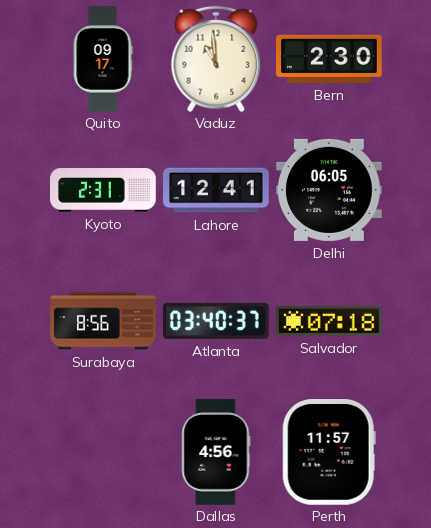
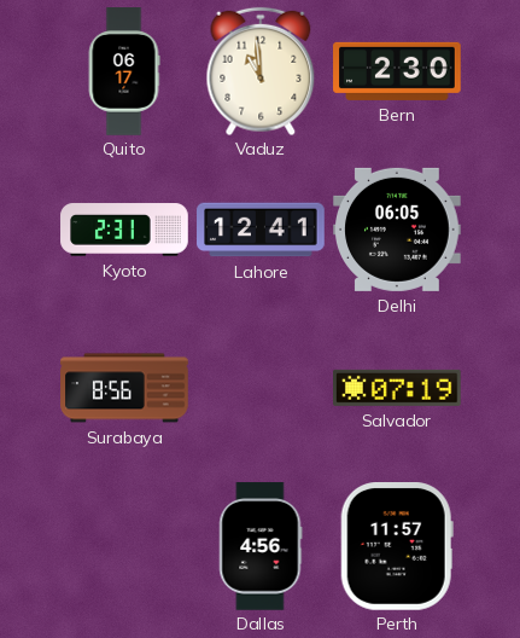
Quito: 09:17 -> 06:17
Atlanta: 03:40 -> none
Salvador: 07:18 -> 07:19
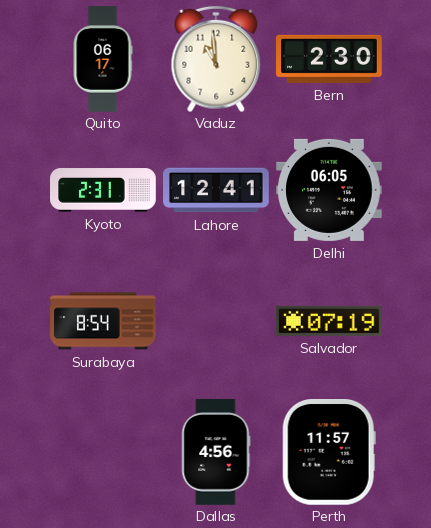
Surabaya: 8:56 -> 8:54
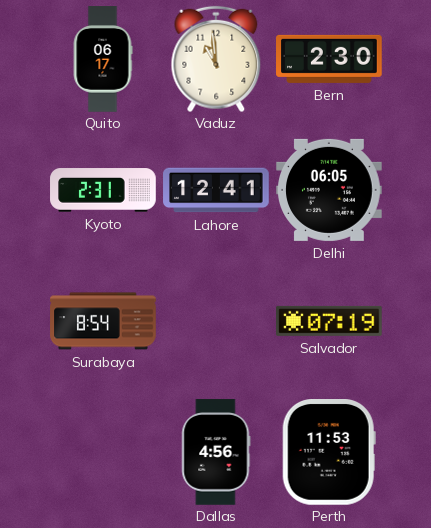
Perth: 11:57 -> 11:53
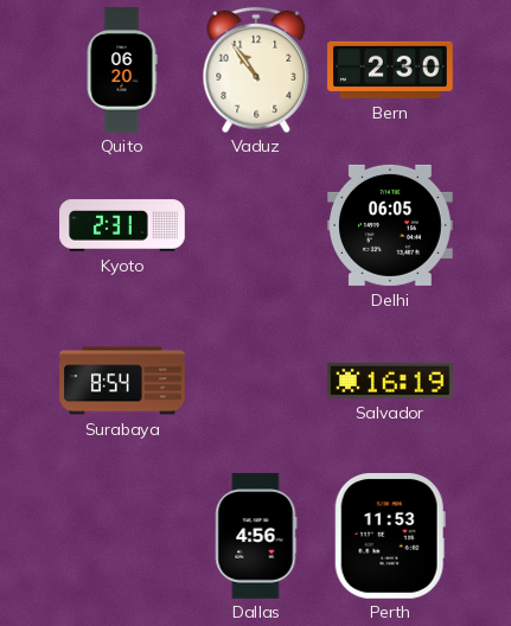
Quito: 06:17 -> 06:20
Vaduz: 10:59 -> 10:54
Lahore: 12:41 -> none
Salvador: 07:19 -> 16:19
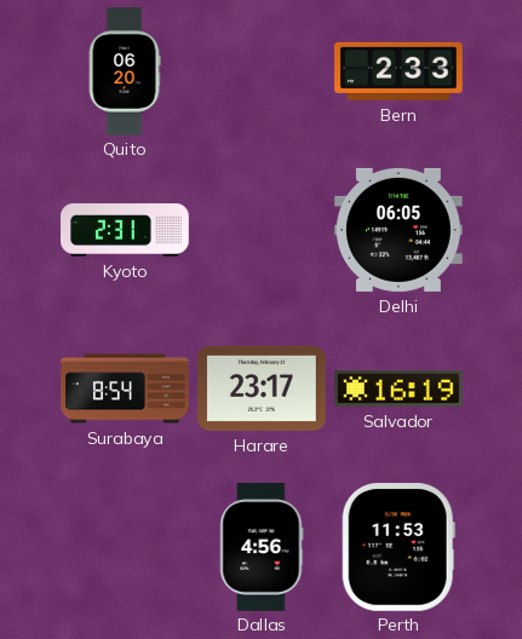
Vaduz: 10:54 -> none
Bern: 2:30 -> 2:33
Harare: none -> 23:17
